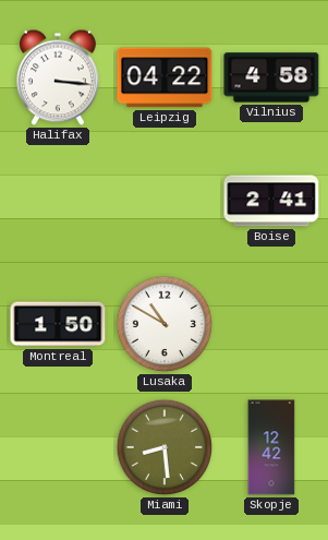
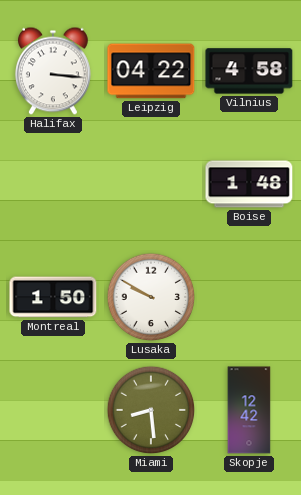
Boise: 2:41 -> 1:48
Lusaka: 10:50 -> 9:50
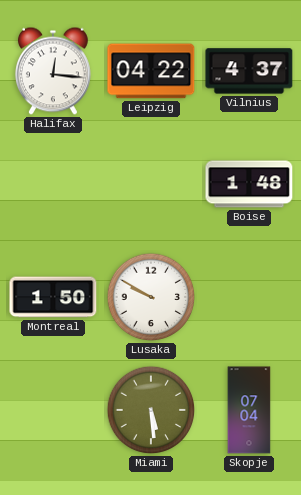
Halifax: 3:16 -> 12:16
Vilnius: 4:58 -> 4:37
Miami: 8:29 -> 5:29
Skopje: 12:42 -> 07:04
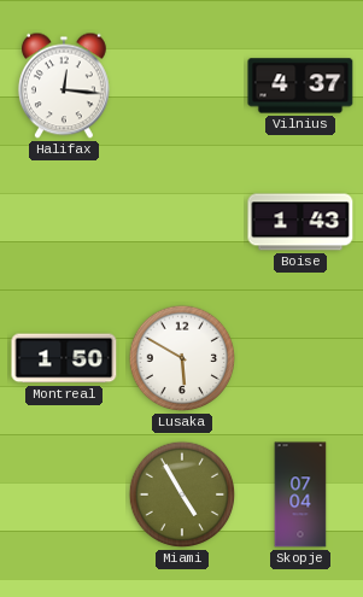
Leipzig: 04:22 -> none
Boise: 1:48 -> 1:43
Lusaka: 9:50 -> 5:50
Miami: 5:29 -> 4:55
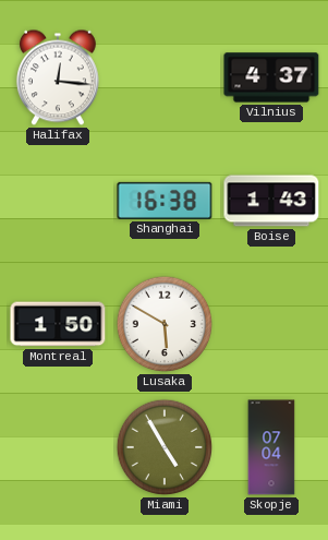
Shanghai: none -> 16:38
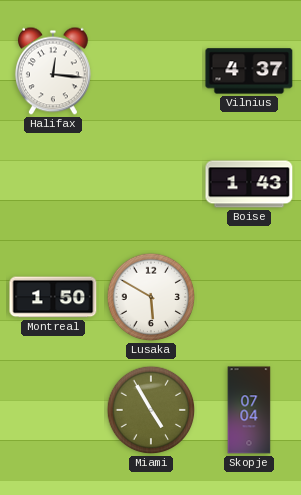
Shanghai: 16:38 -> none
